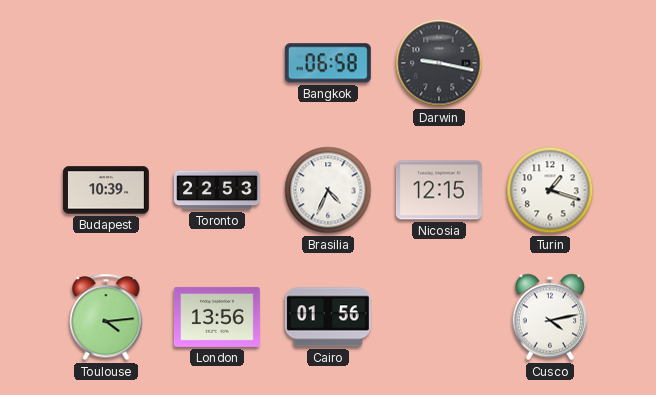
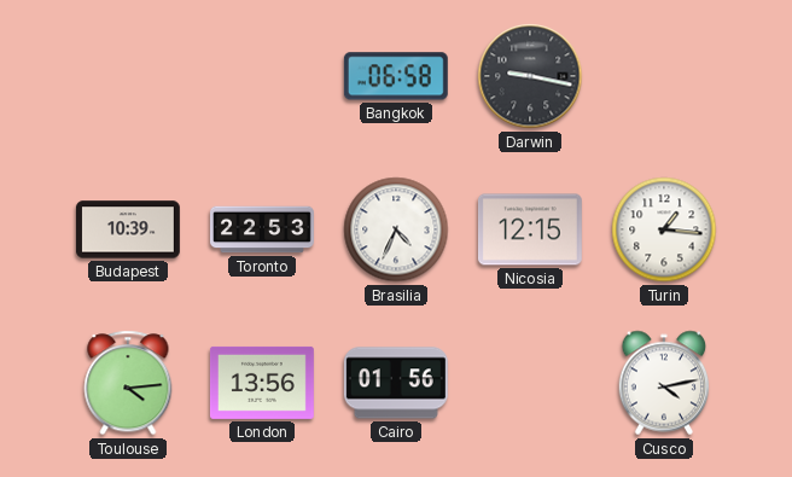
Turin: 1:18 -> 1:16
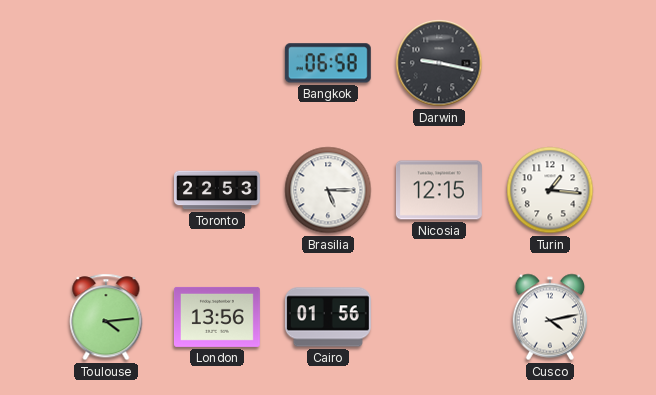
Budapest: 10:39 -> none
Brasilia: 4:34 -> 5:15
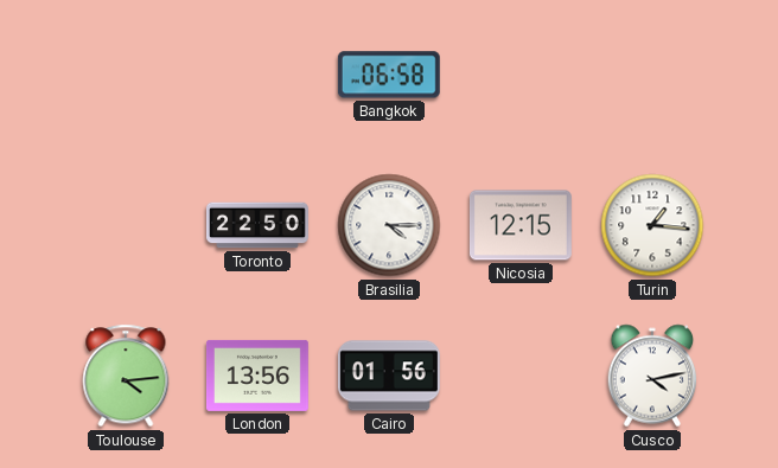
Darwin: 9:17 -> none
Toronto: 22:53 -> 22:50
Brasilia: 5:15 -> 4:15
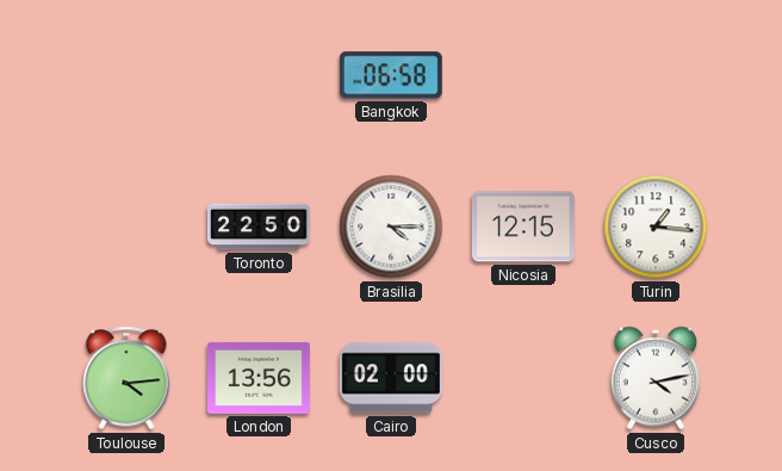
Cairo: 01:56 -> 02:00
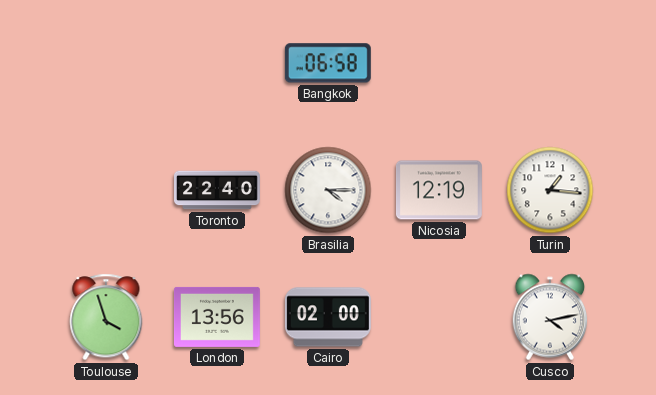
Toronto: 22:50 -> 22:40
Nicosia: 12:15 -> 12:19
Toulouse: 4:14 -> 3:57
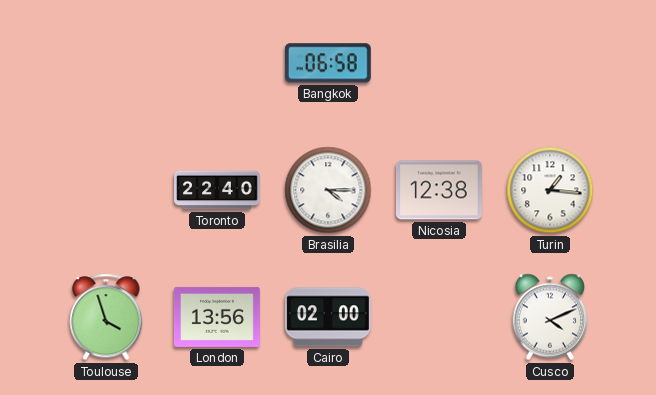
Nicosia: 12:19 -> 12:38
Cusco: 4:13 -> 4:11
